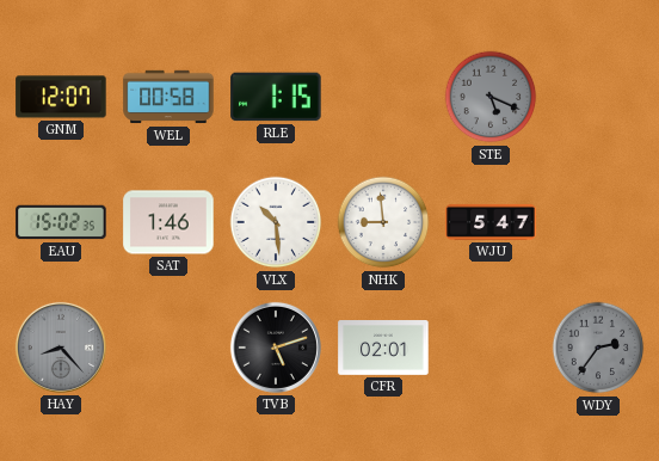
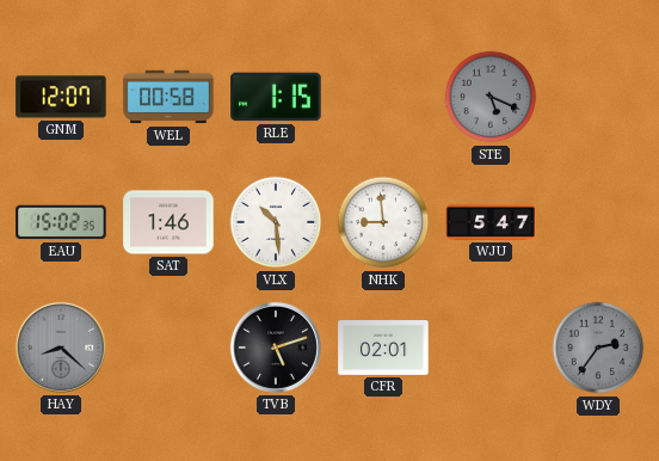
HAY: 8:23 -> 8:22
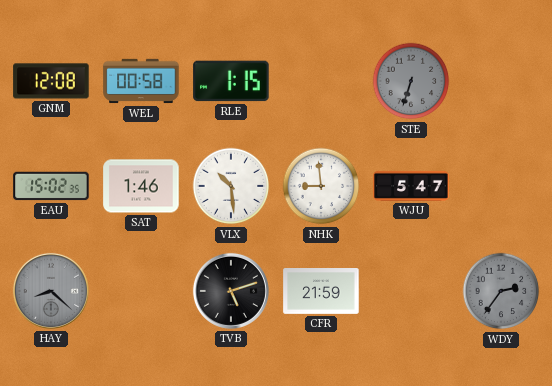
GNM: 12:07 -> 12:08
STE: 5:19 -> 6:33
CFR: 02:01 -> 21:59
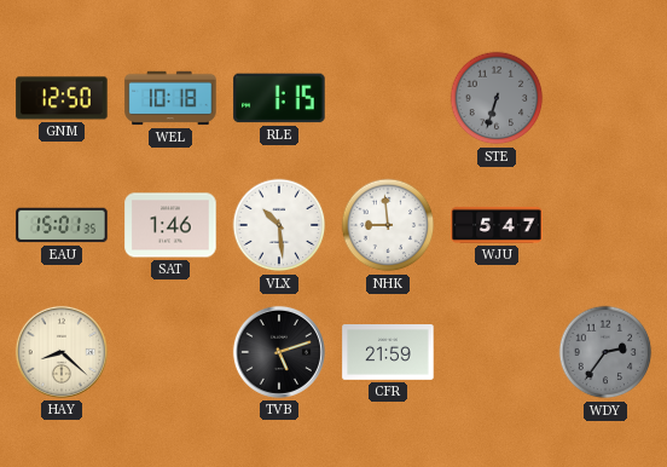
GNM: 12:08 -> 12:50
WEL: 00:58 -> 10:18
EAU: 15:02 -> 15:01
HAY dial: grey -> cream
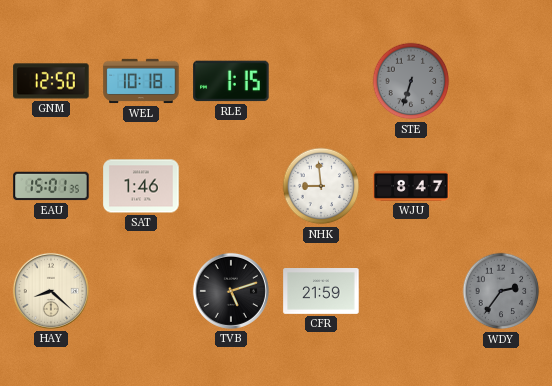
VLX: 10:29 -> none
WJU: 5:47 -> 8:47
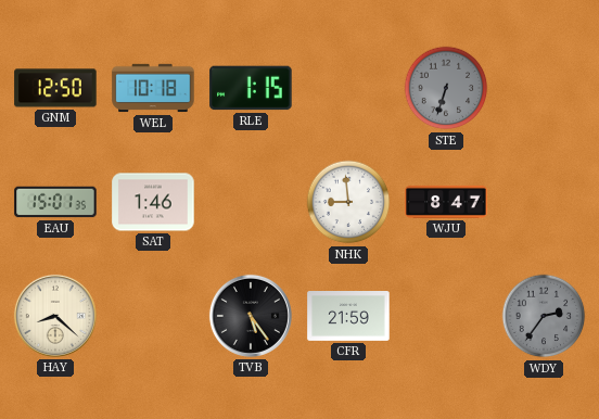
TVB: 5:12 -> 5:24
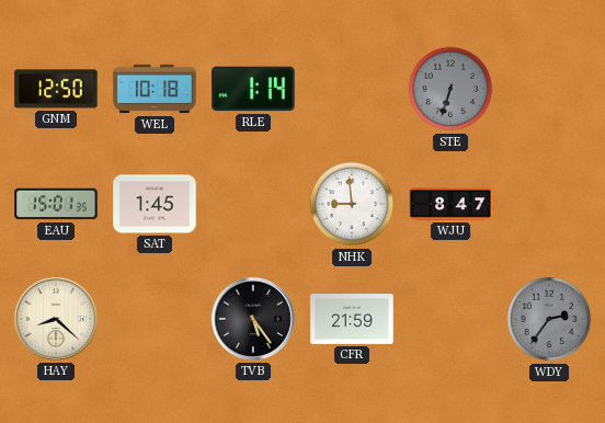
RLE: 1:15 -> 1:14
SAT: 1:46 -> 1:45
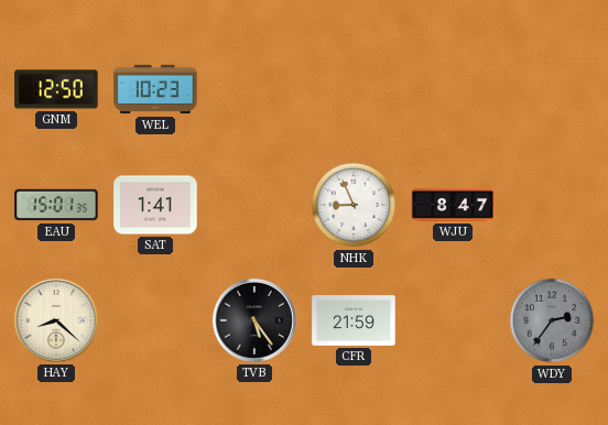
WEL: 10:18 -> 10:23
RLE: 1:14 -> none
STE: 6:33 -> none
SAT: 1:45 -> 1:41
NHK: 8:59 -> 8:56
